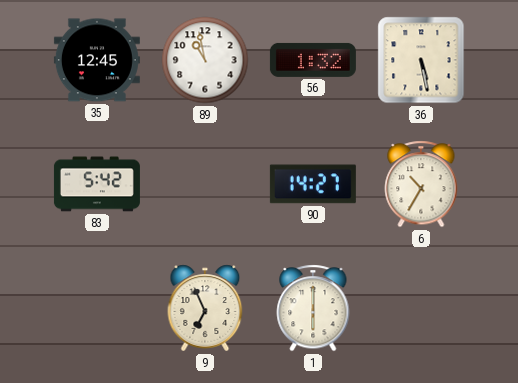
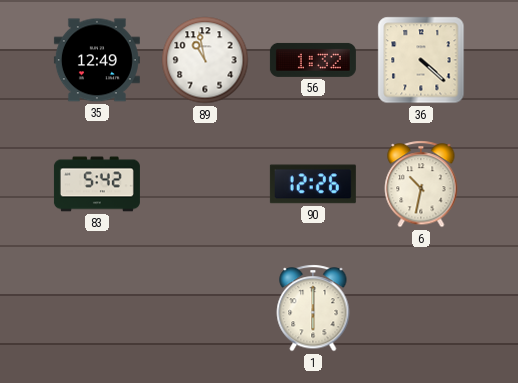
35: 12:45 -> 12:49
36: 5:28 -> 4:22
90: 14:27 -> 12:26
6: 10:35 -> 10:32
9: 6:56 -> none
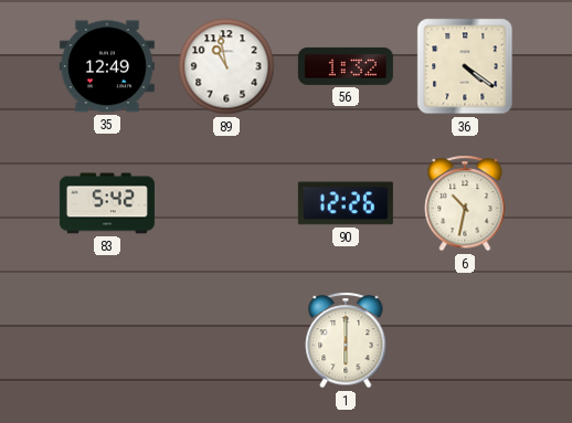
36: 4:22 -> 4:21
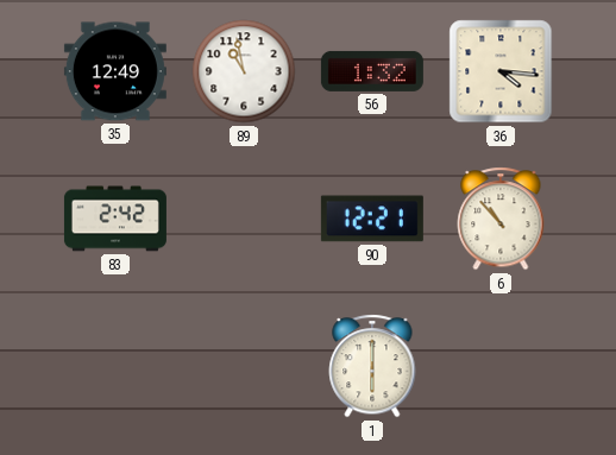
36: 4:21 -> 4:16
83: 5:42 -> 2:42
90: 12:26 -> 12:21
6: 10:32 -> 10:53
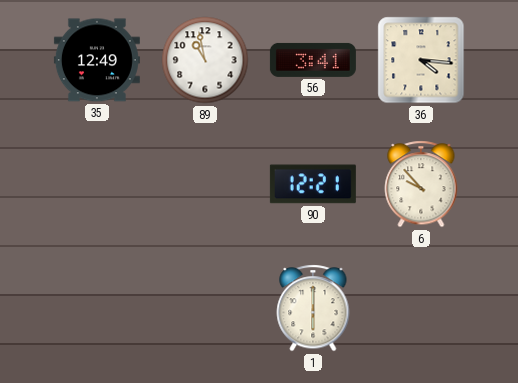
56: 1:32 -> 3:41
83: 2:42 -> none
6: 10:53 -> 9:53
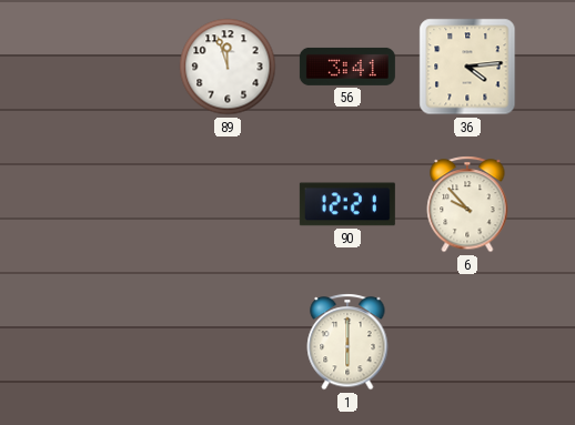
35: 12:49 -> none
89: 10:58 -> 11:57
36: 4:16 -> 4:14
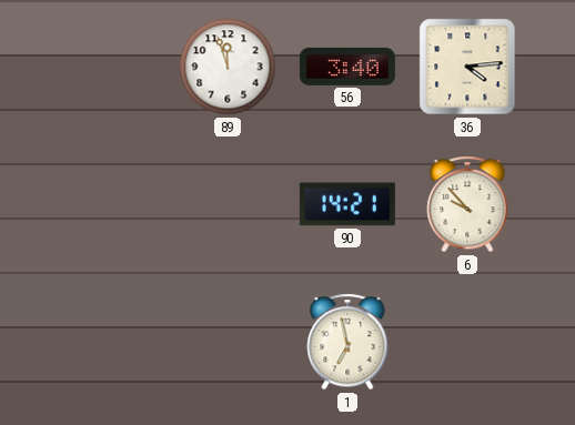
56: 3:41 -> 3:40
90: 12:21 -> 14:21
1: 6:00 -> 6:58
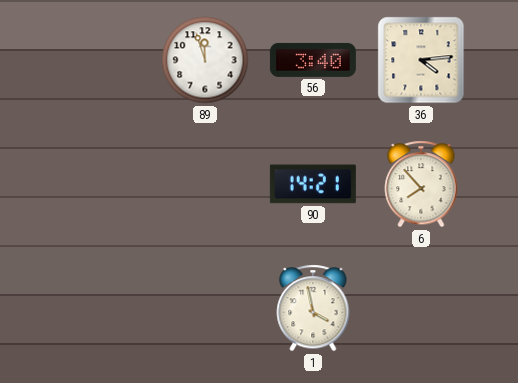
6: 9:53 -> 7:53
1: 6:58 -> 3:58
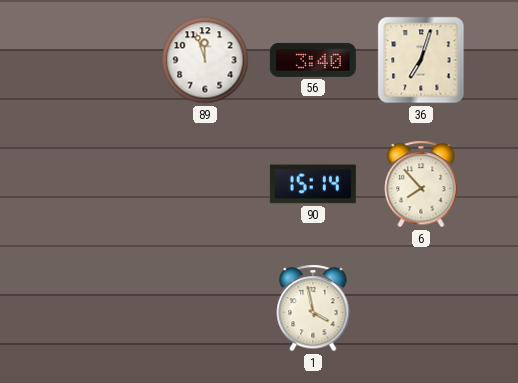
36: 4:14 -> 7:03
90: 14:21 -> 15:14
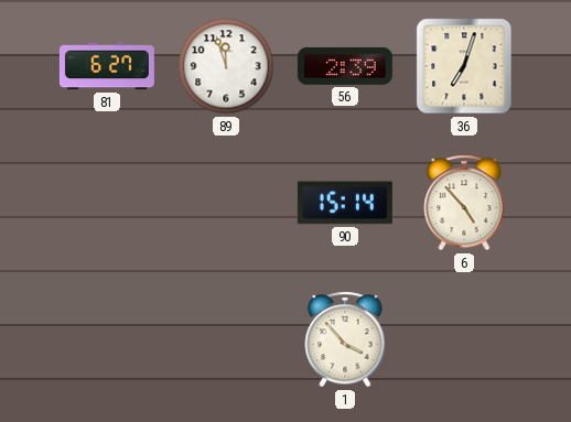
81: none -> 6:27
56: 3:40 -> 2:39
6: 7:53 -> 4:53
1: 3:58 -> 3:53
